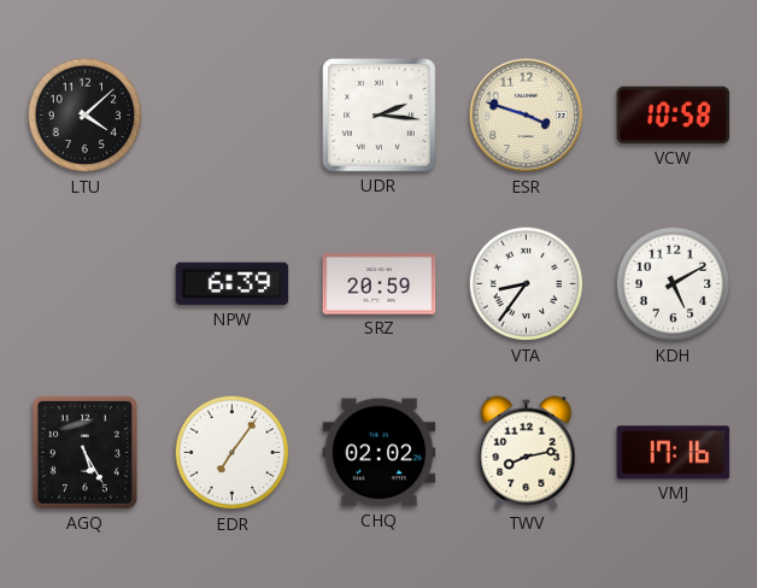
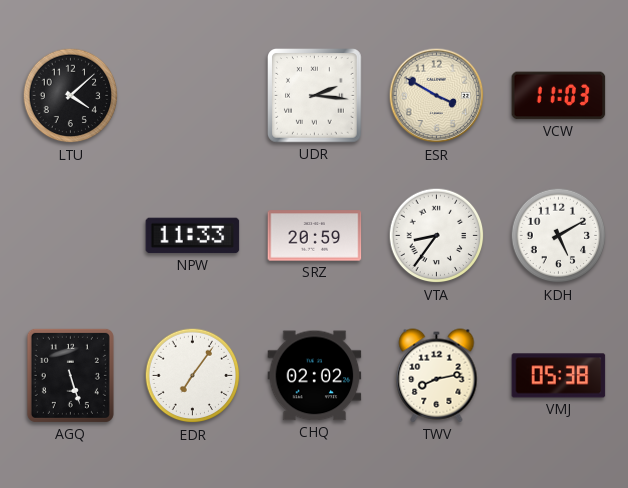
ESR: 3:48 -> 3:50
VCW: 10:58 -> 11:03
NPW: 6:39 -> 11:33
AGQ: 5:25 -> 5:27
VMJ: 17:16 -> 05:38
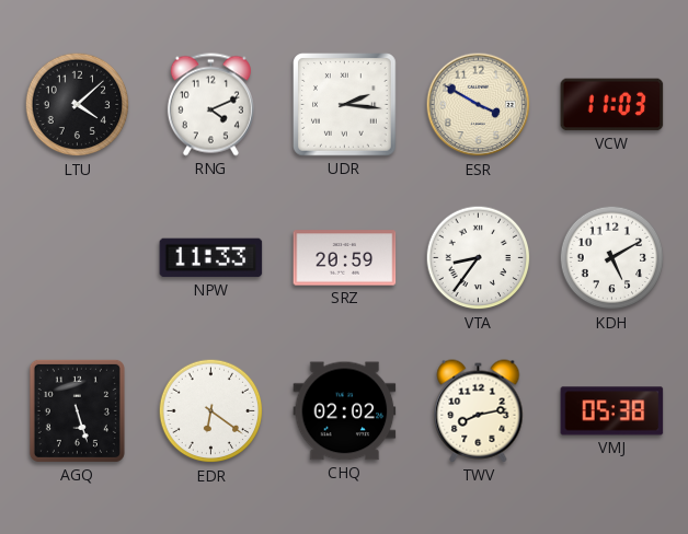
RNG: none -> 4:11
EDR: 7:06 -> 6:21
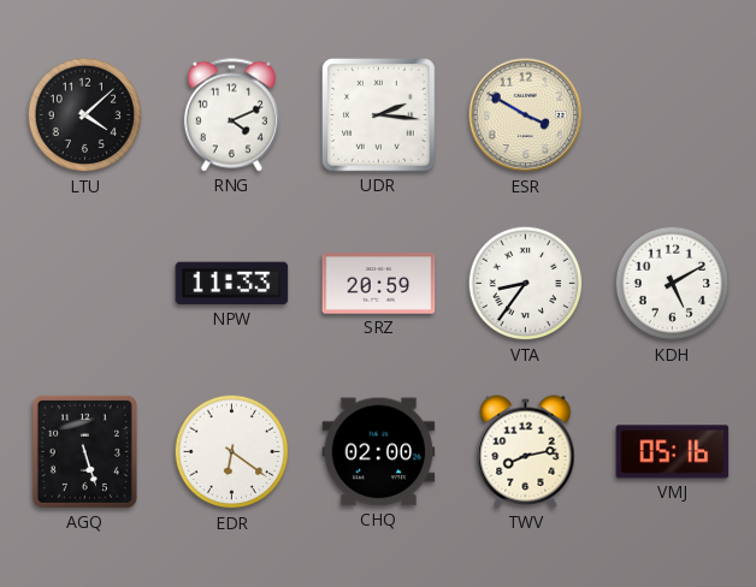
VCW: 11:03 -> none
CHQ: 02:02 -> 02:00
VMJ: 05:38 -> 05:16
